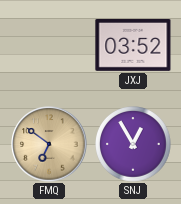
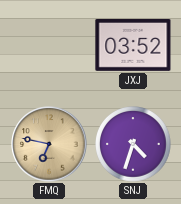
FMQ: 6:51 -> 6:47
SNJ: 12:55 -> 4:33
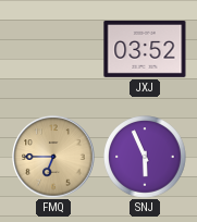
FMQ: 6:47 -> 6:45
SNJ: 4:33 -> 5:56
